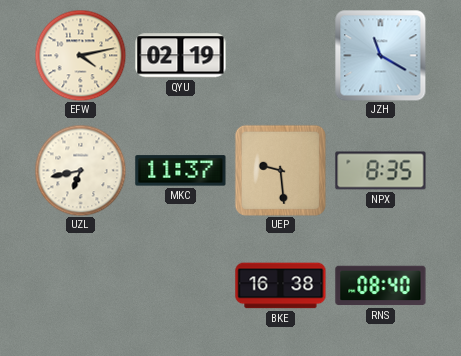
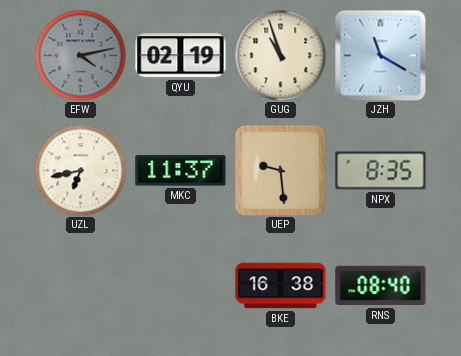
EFW dial: cream -> grey
GUG: none -> 10:57
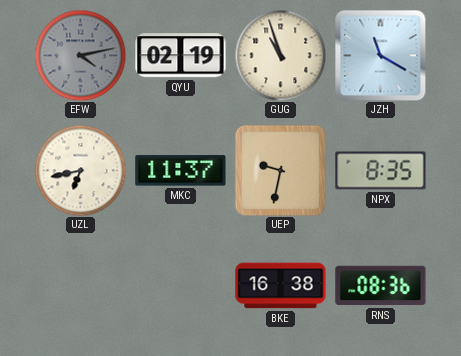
UEP: 9:29 -> 9:32
RNS: 08:40 -> 08:36
